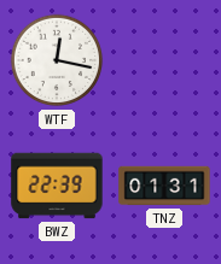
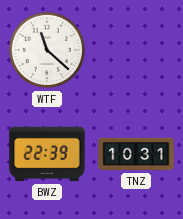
WTF: 12:17 -> 11:22
TNZ: 01:31 -> 10:31
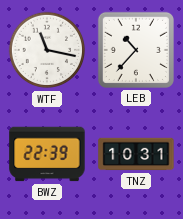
WTF: 11:22 -> 11:17
LEB: none -> 10:37
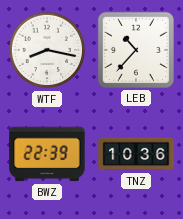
WTF: 11:17 -> 8:17
TNZ: 10:31 -> 10:36
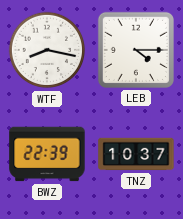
LEB: 10:37 -> 4:15
TNZ: 10:36 -> 10:37
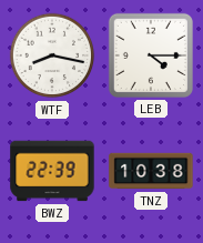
TNZ: 10:37 -> 10:38
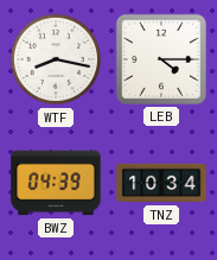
BWZ: 22:39 -> 04:39
TNZ: 10:38 -> 10:34
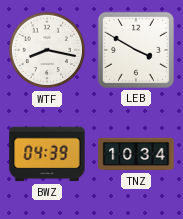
LEB: 4:15 -> 3:50
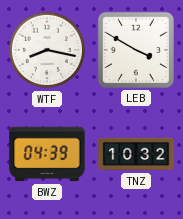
TNZ: 10:34 -> 10:32
